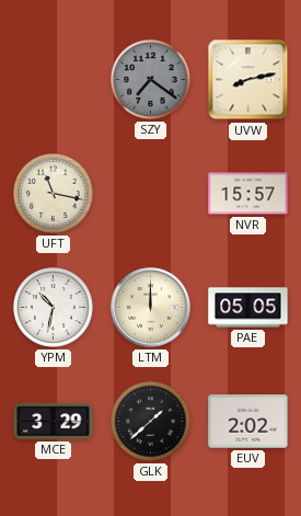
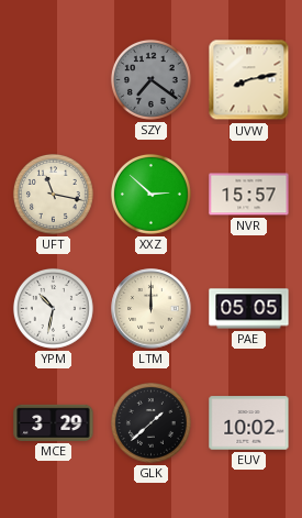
XXZ: none -> 2:52
EUV: 2:02 -> 10:02
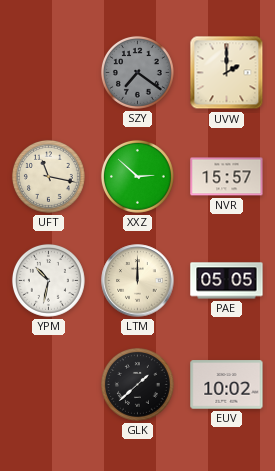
UVW: 8:13 -> 2:00
MCE: 3:29 -> none
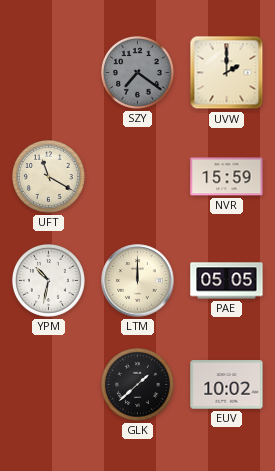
UFT: 11:17 -> 11:20
XXZ: 2:52 -> none
NVR: 15:57 -> 15:59
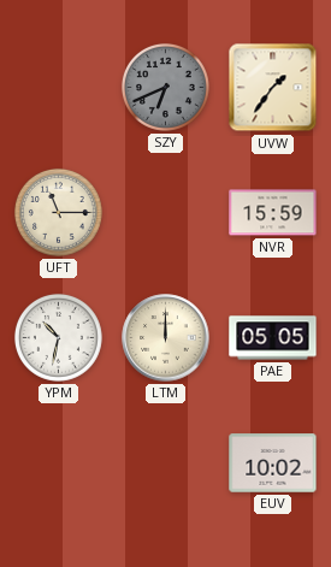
SZY: 7:21 -> 6:41
UVW: 2:00 -> 1:36
UFT: 11:20 -> 11:15
GLK: 1:38 -> none
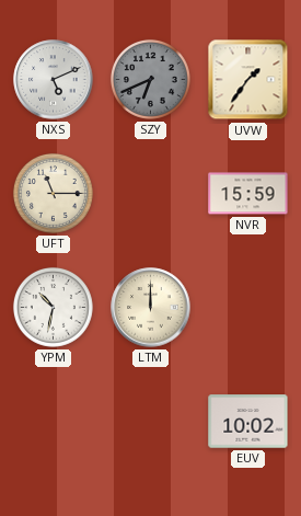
NXS: none -> 5:11
PAE: 05:05 -> none
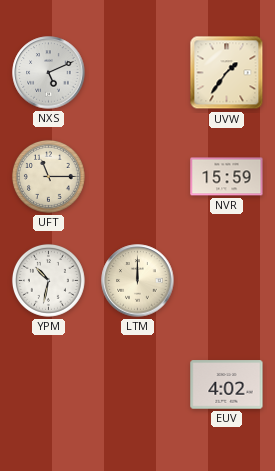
SZY: 6:41 -> none
EUV: 10:02 -> 4:02
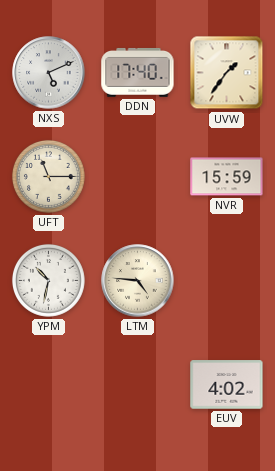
DDN: none -> 17:40
LTM: 12:00 -> 4:46
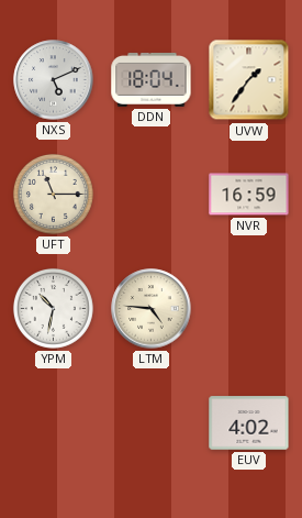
DDN: 17:40 -> 18:04
NVR: 15:59 -> 16:59
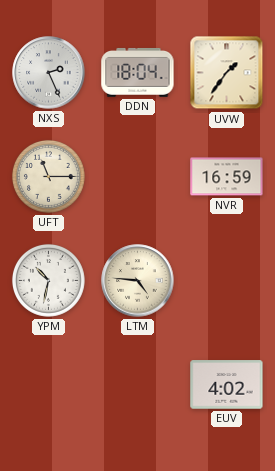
NXS: 5:11 -> 2:26
